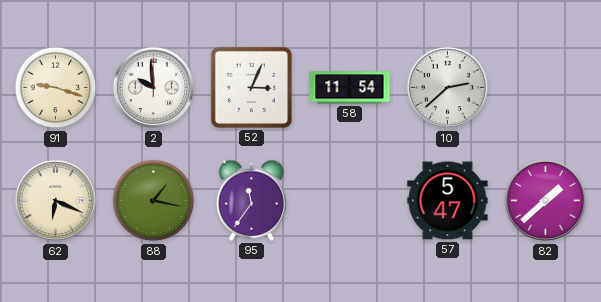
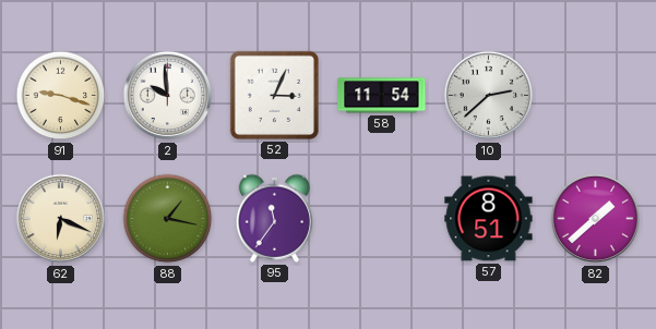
57: 5:47 -> 8:51
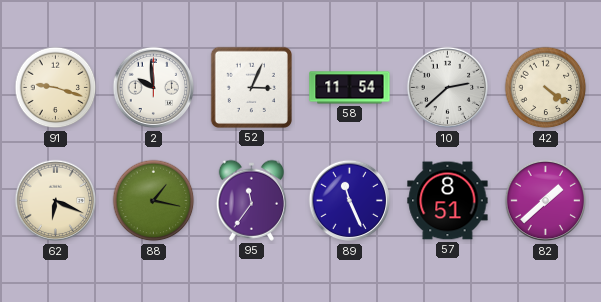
42: none -> 4:21
89: none -> 11:26
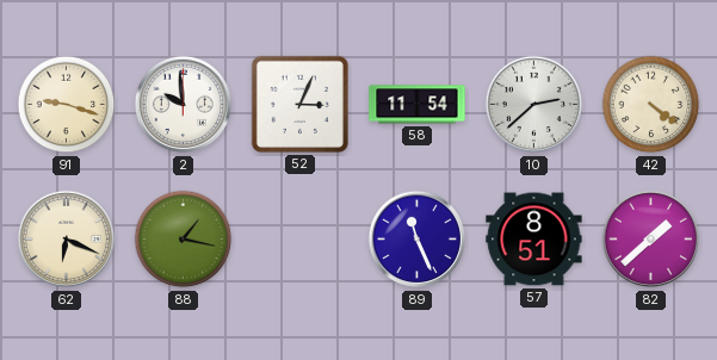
95: 11:36 -> none
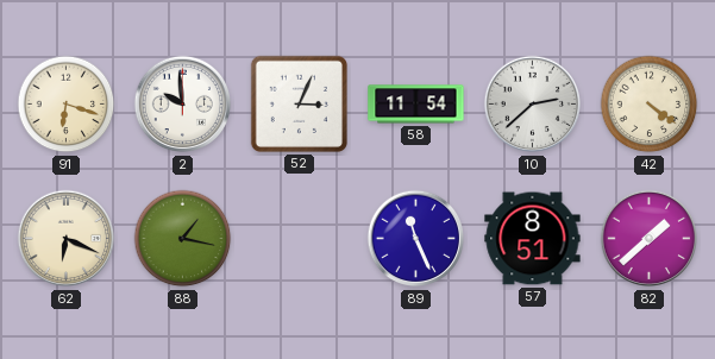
91: 9:18 -> 6:18
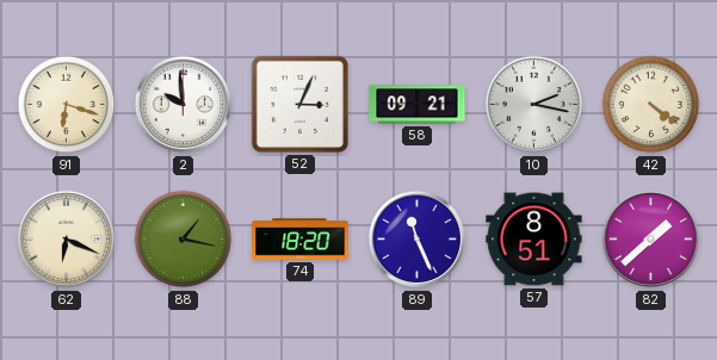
58: 11:54 -> 09:21
10: 2:38 -> 2:17
74: none -> 18:20
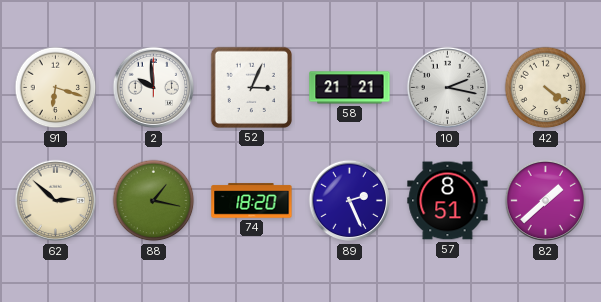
58: 09:21 -> 21:21
62: 6:19 -> 2:52
89: 11:26 -> 2:26
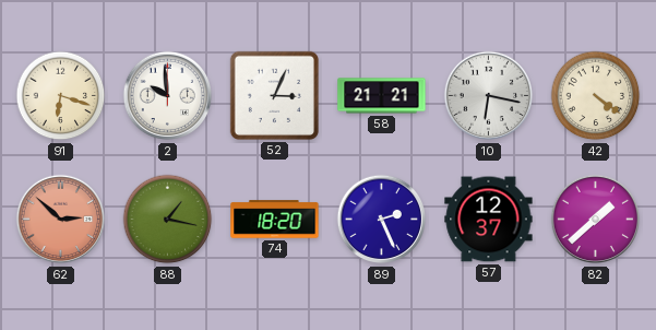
10: 2:17 -> 6:17
62 dial: cream -> salmon
57: 8:51 -> 12:37
